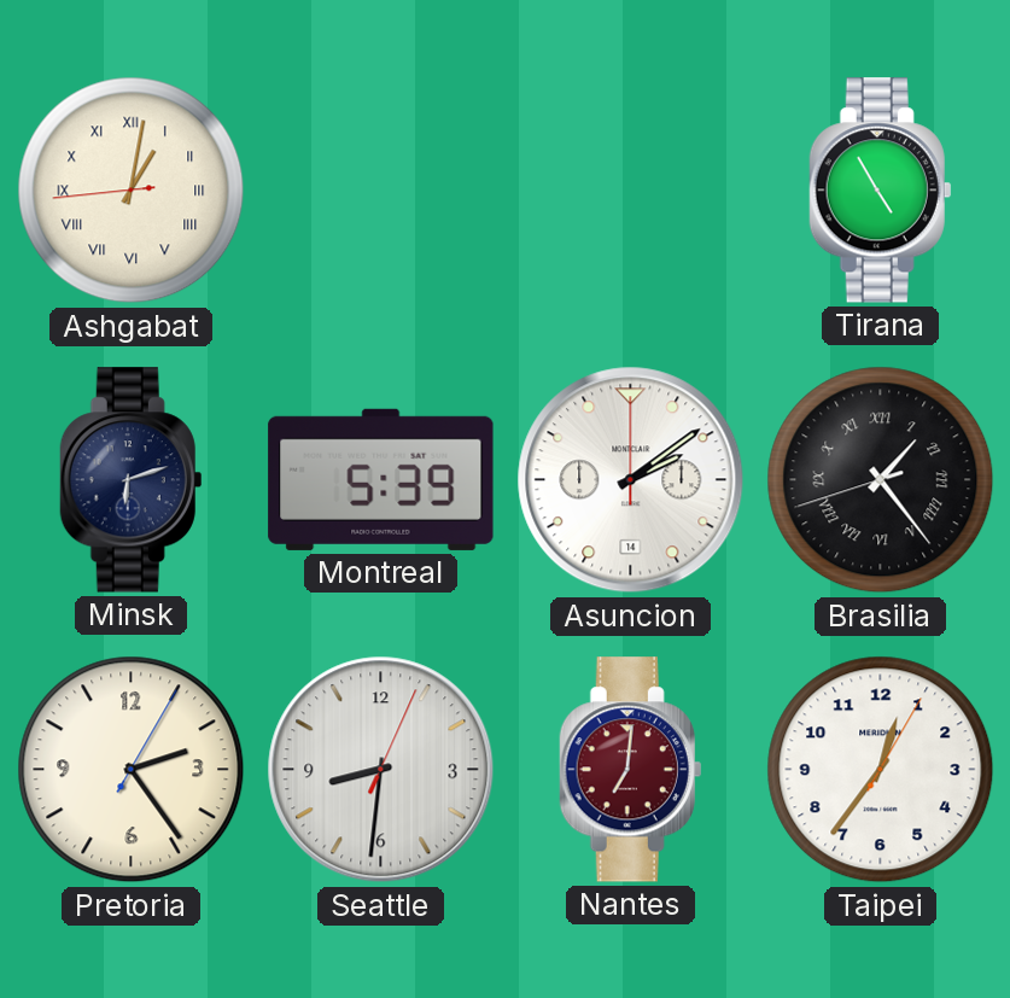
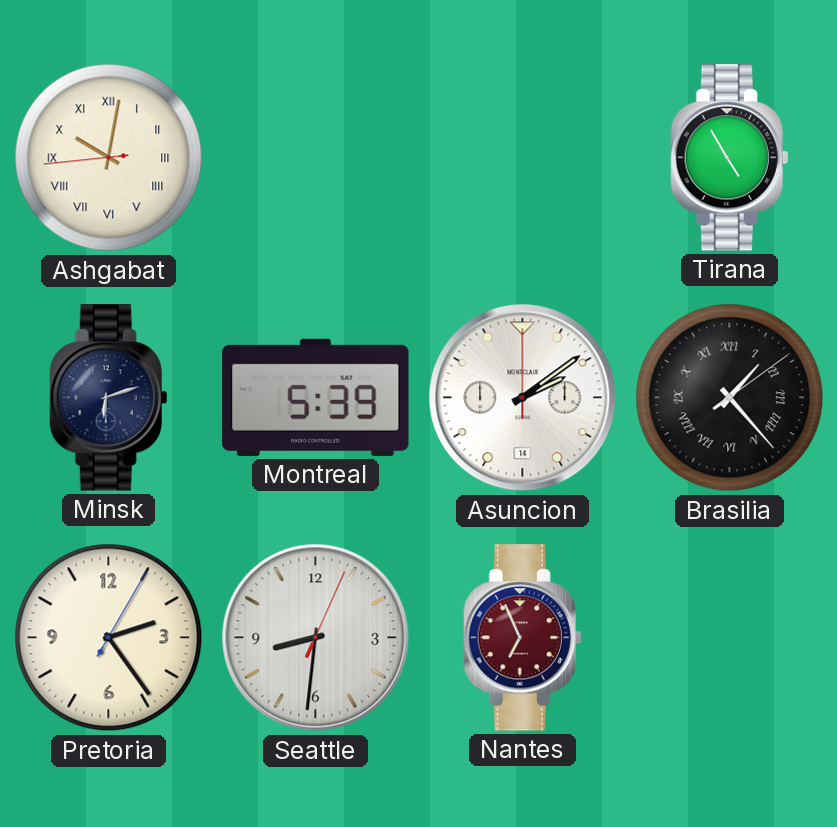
Ashgabat: 1:01 -> 10:01
Brasilia: 1:23:42 -> 1:23:09
Nantes: 7:01 -> 6:56
Taipei: 12:36 -> none
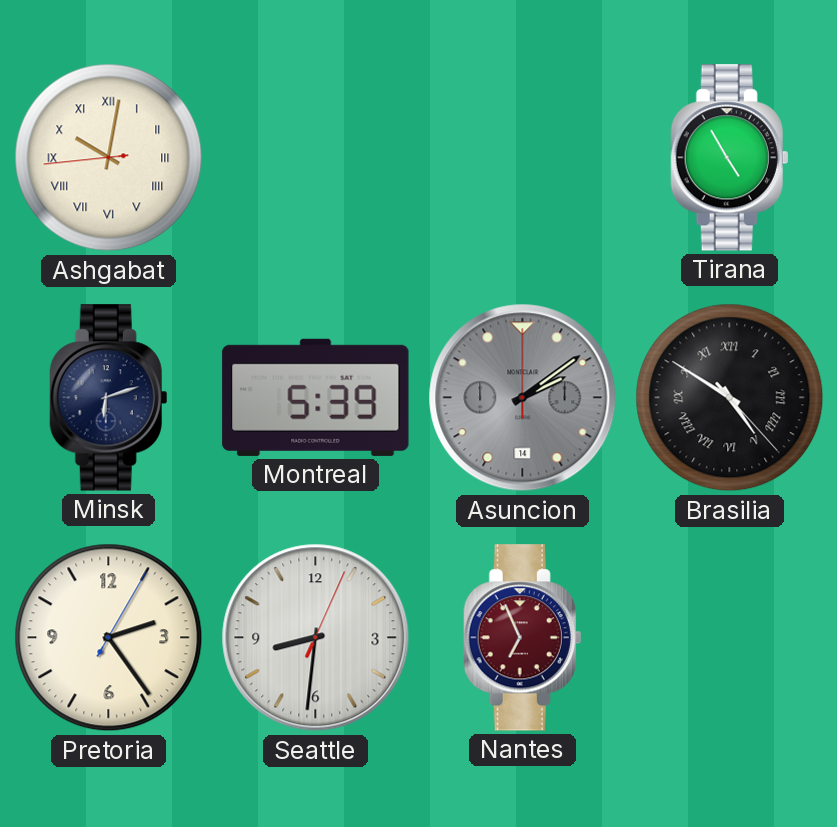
Asuncion dial: white -> grey
Brasilia: 1:23 -> 4:50
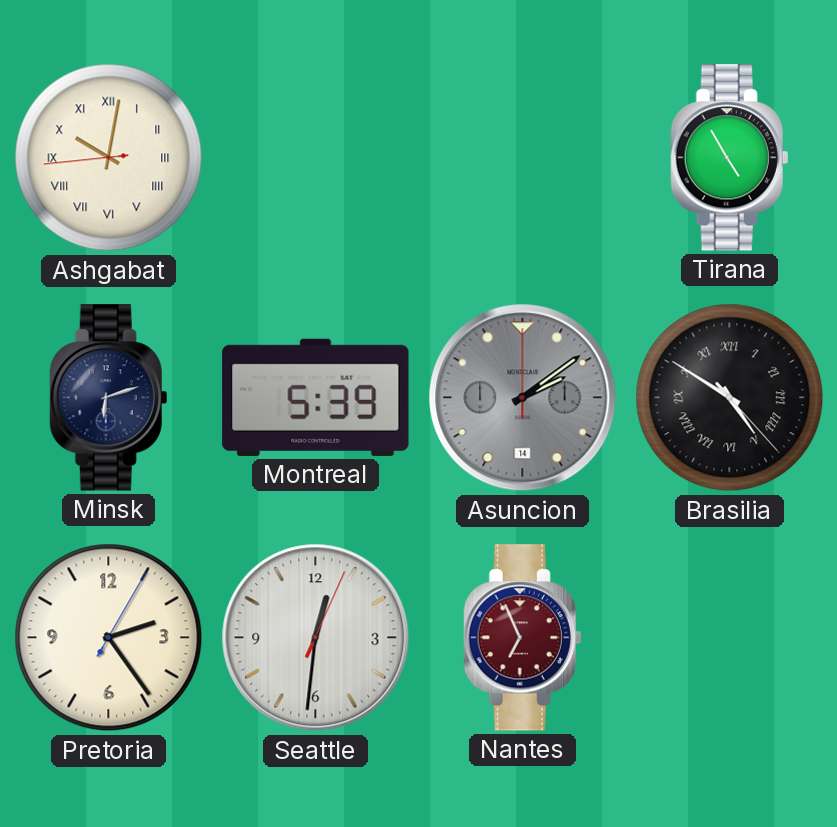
Seattle: 8:31 -> 12:31
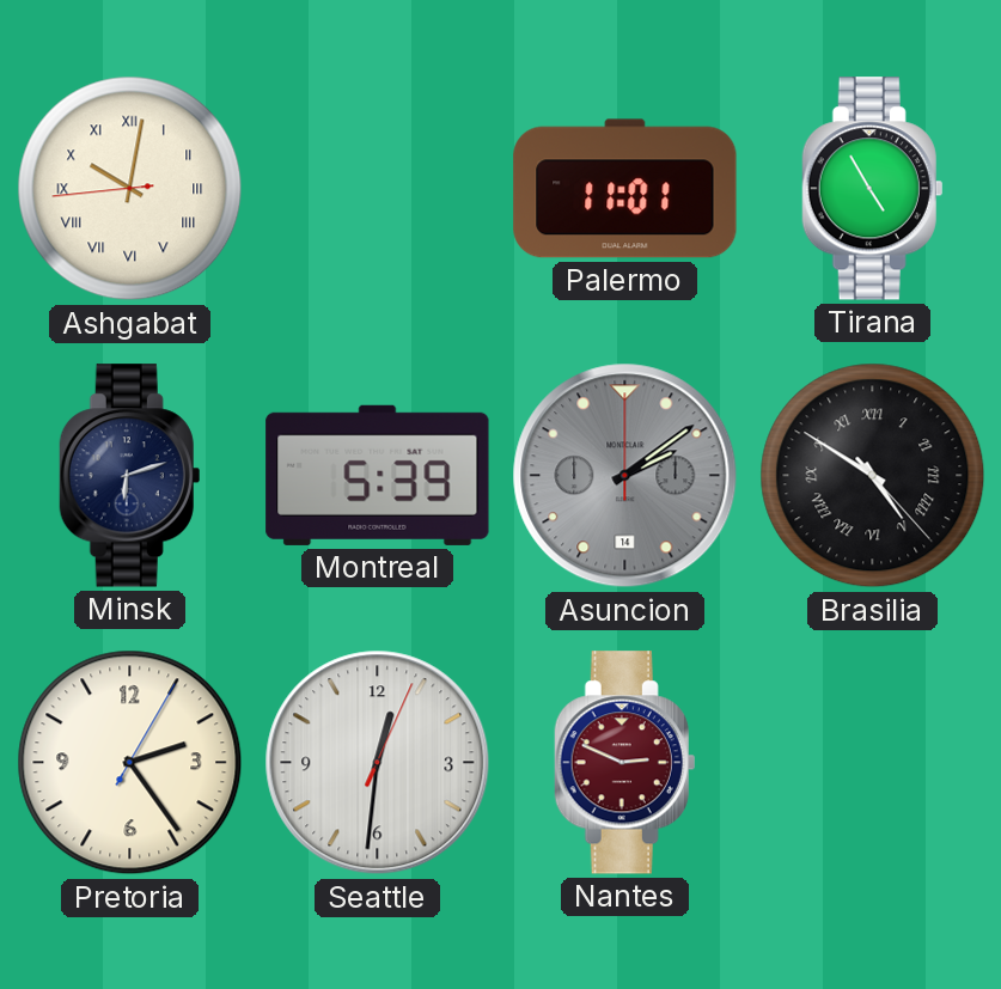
Palermo: none -> 11:01
Nantes: 6:56 -> 2:49
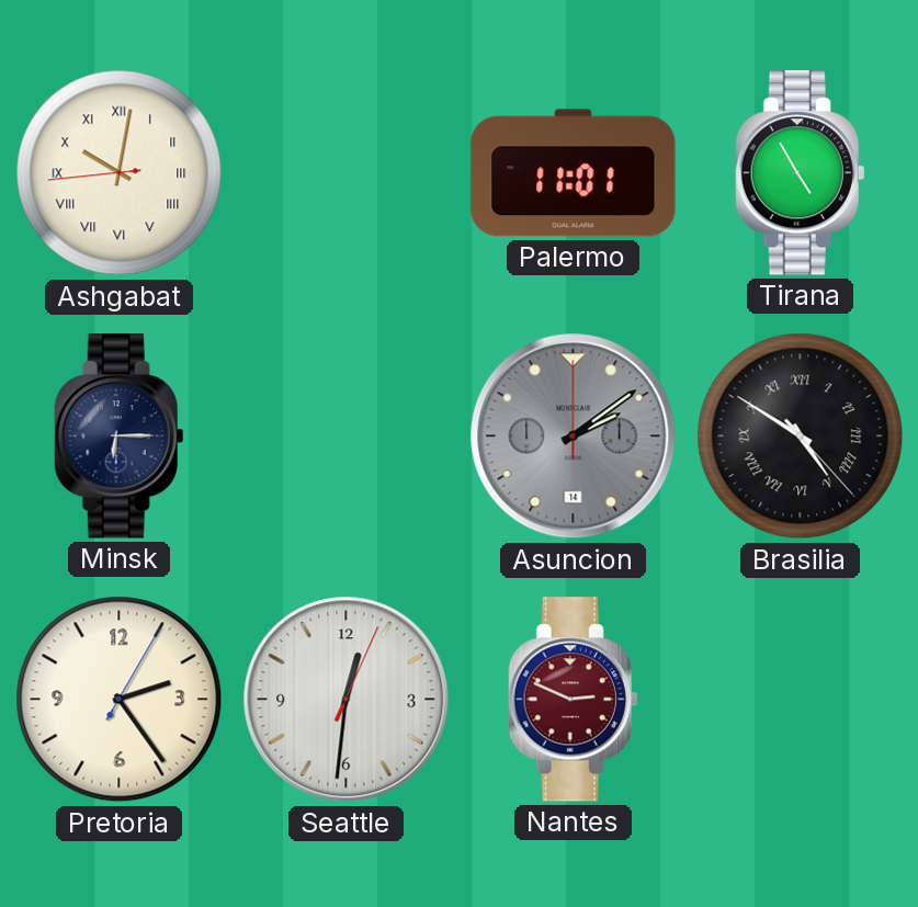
Minsk: 6:12 -> 6:15
Montreal: 5:39 -> none
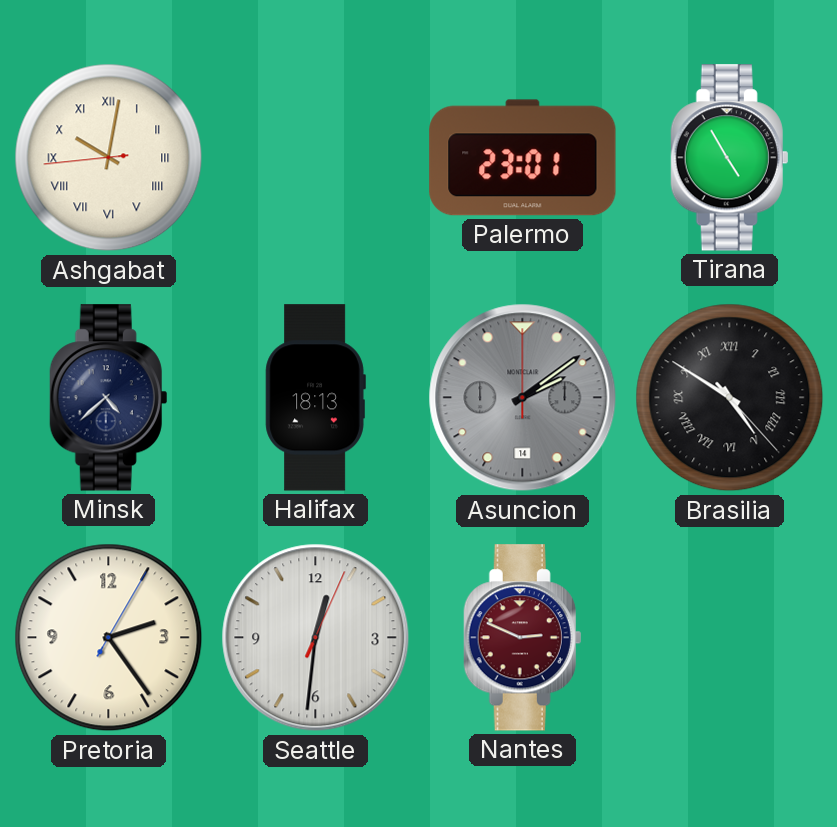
Palermo: 11:01 -> 23:01
Minsk: 6:15 -> 4:38
Halifax: none -> 18:13
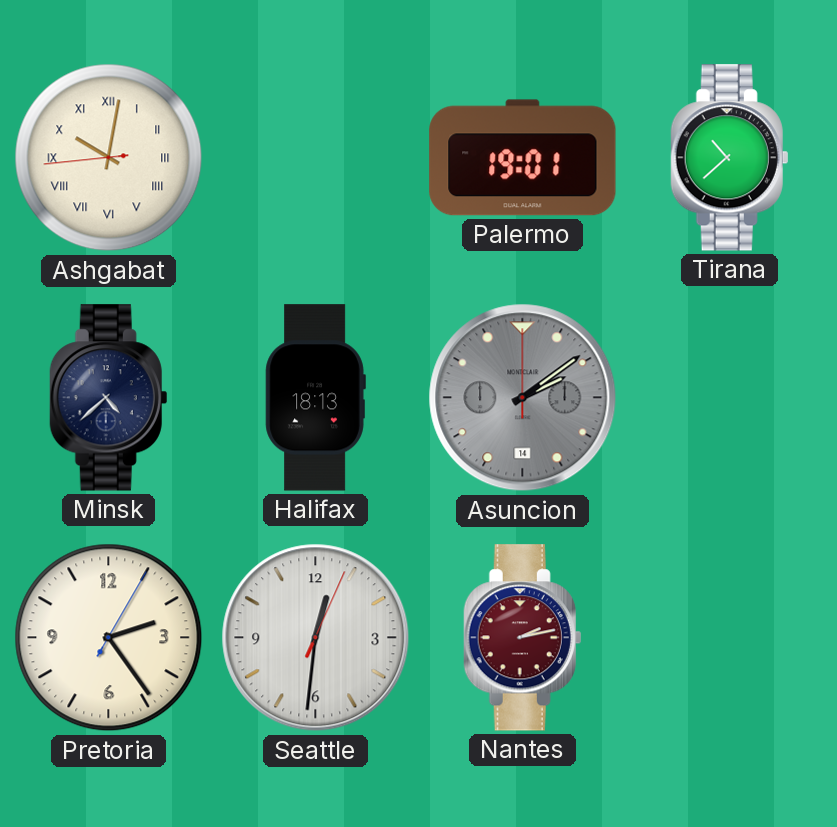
Palermo: 23:01 -> 19:01
Tirana: 4:55 -> 10:38
Brasilia: 4:50 -> none
Nantes: 2:49 -> 2:13
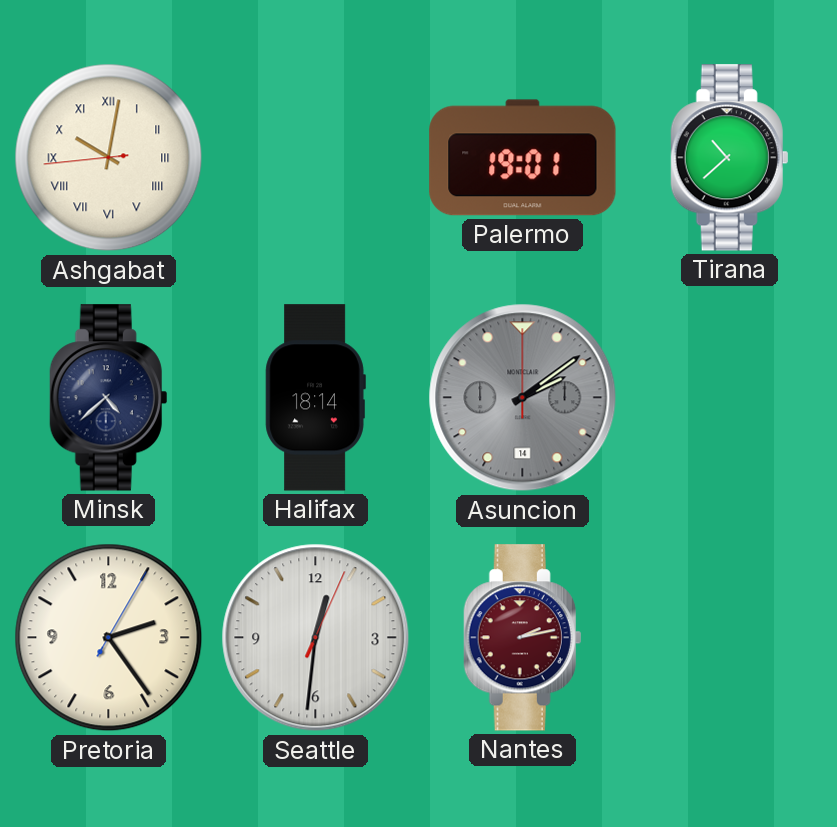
Halifax: 18:13 -> 18:14
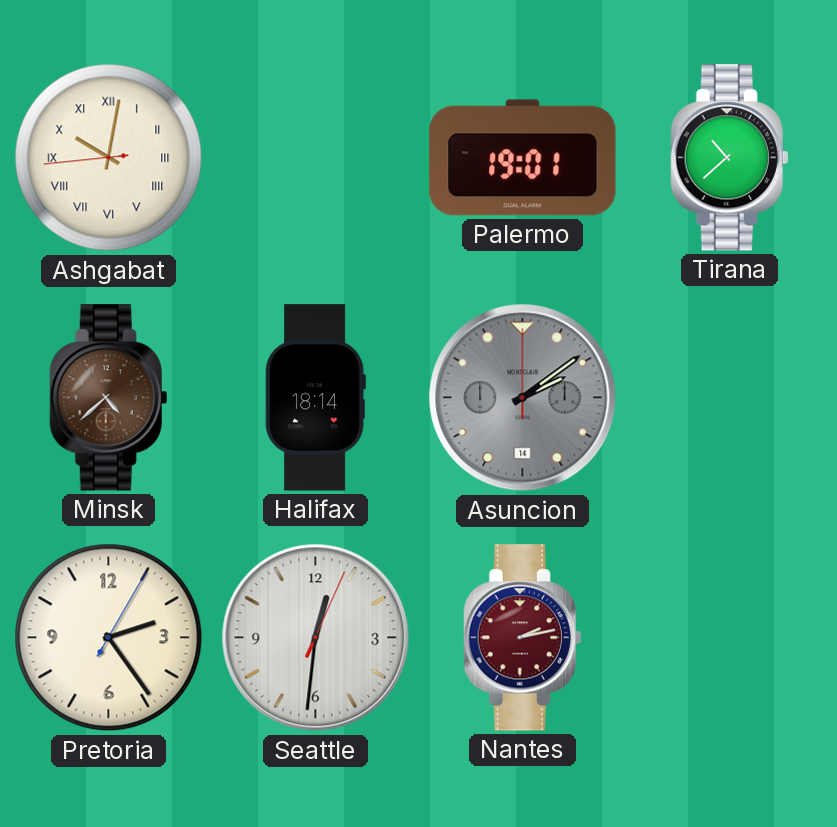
Minsk dial: navy -> brown
